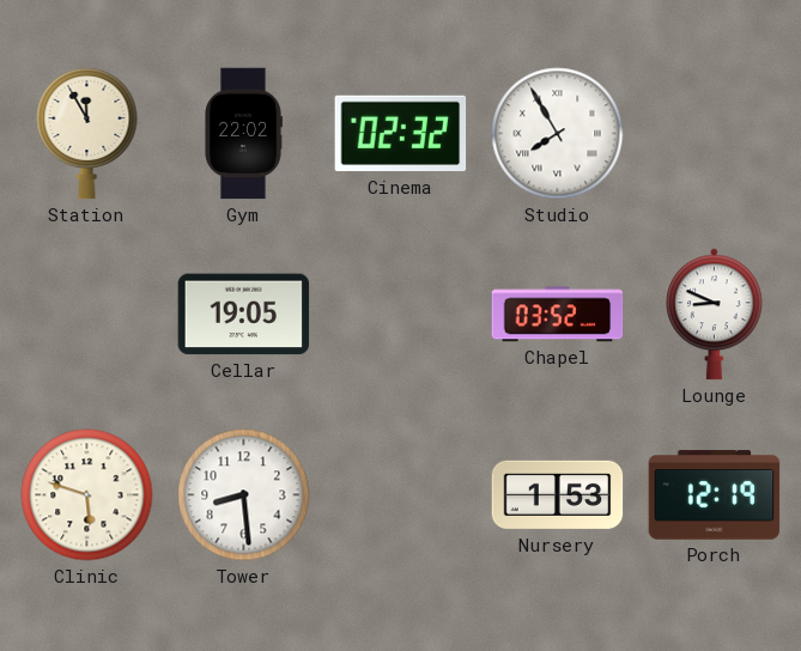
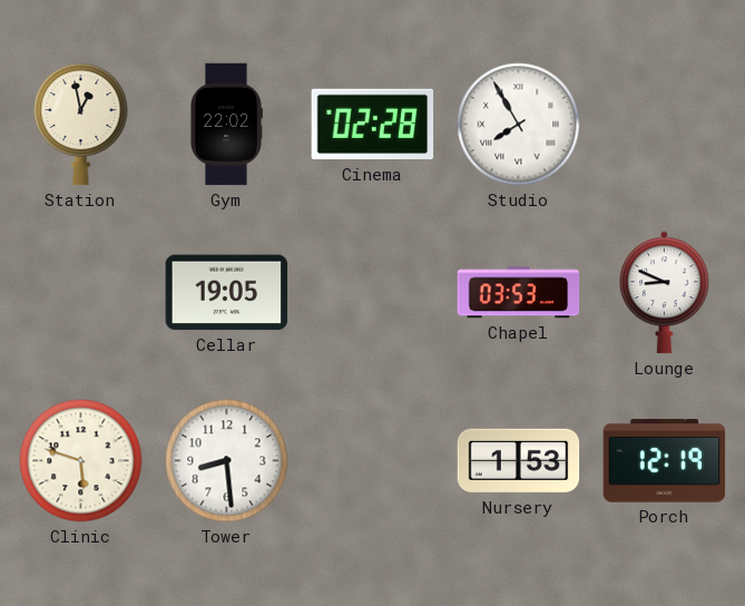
Station: 11:55 -> 12:58
Cinema: 02:32 -> 02:28
Chapel: 03:52 -> 03:53
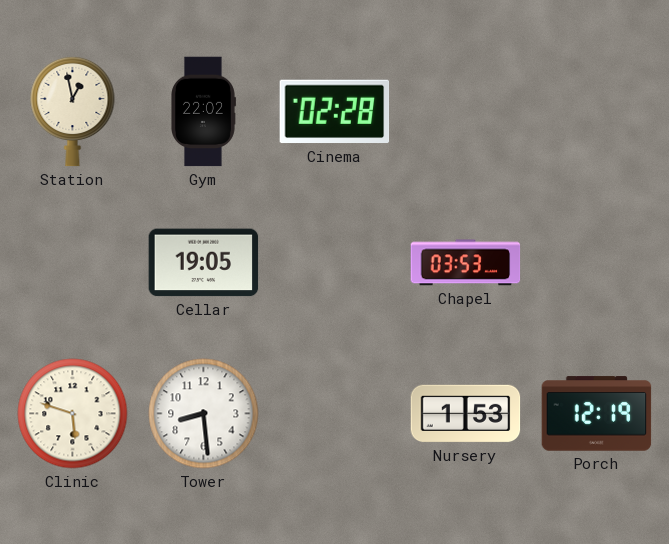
Studio: 7:55 -> none
Lounge: 8:49 -> none
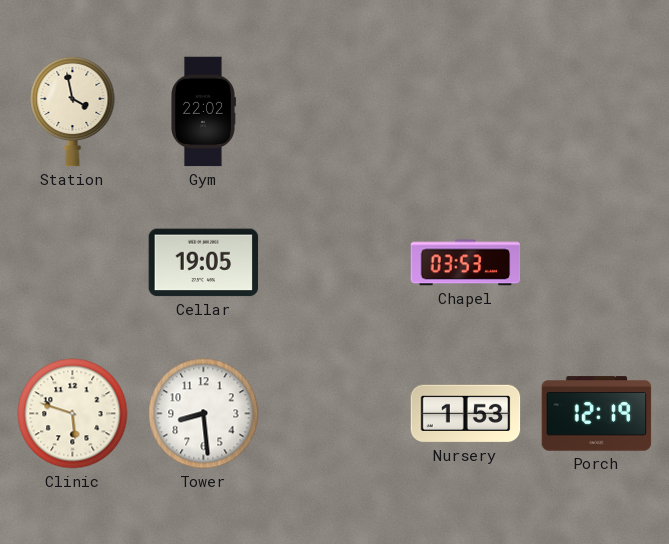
Station: 12:58 -> 3:58
Cinema: 02:28 -> none
